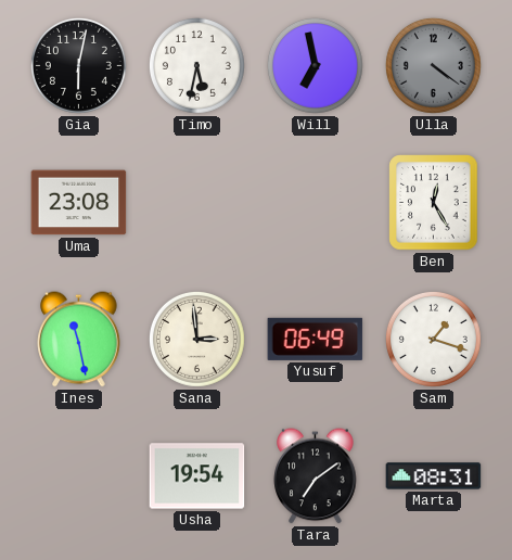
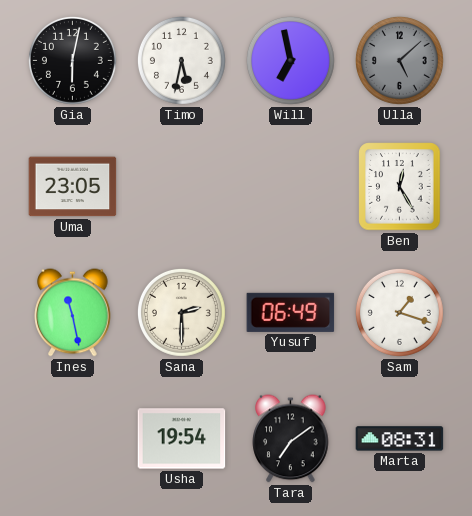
Ulla: 4:21 -> 5:08
Uma: 23:08 -> 23:05
Sana: 2:59 -> 2:30
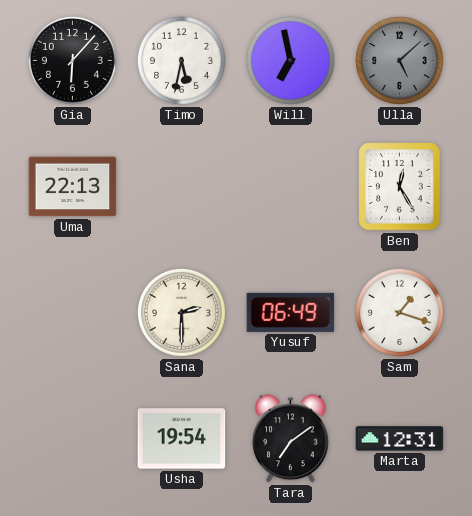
Gia: 6:02 -> 6:07
Uma: 23:05 -> 22:13
Ines: 11:28 -> none
Marta: 08:31 -> 12:31
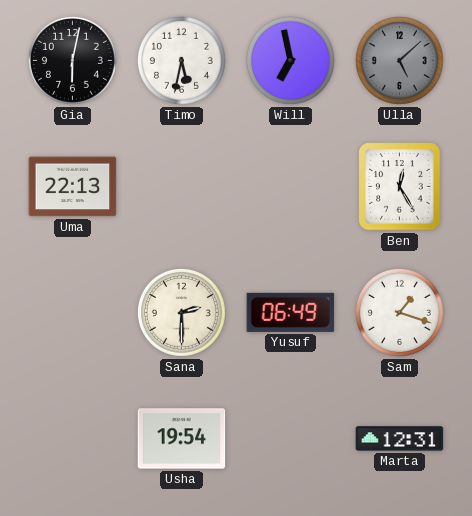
Gia: 6:07 -> 6:02
Tara: 7:09 -> none
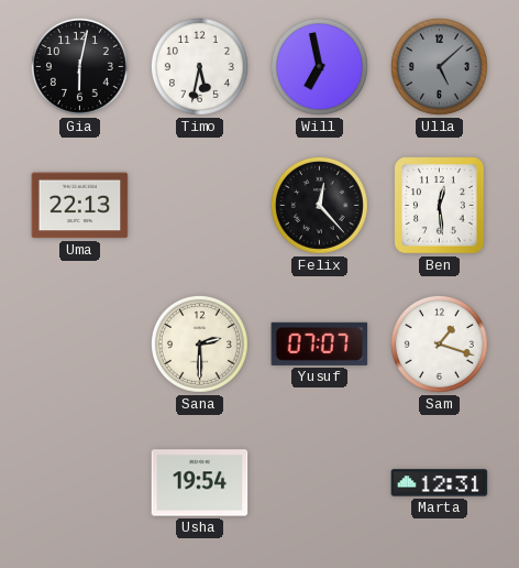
Felix: none -> 12:23
Ben: 12:25 -> 12:29
Yusuf: 06:49 -> 07:07
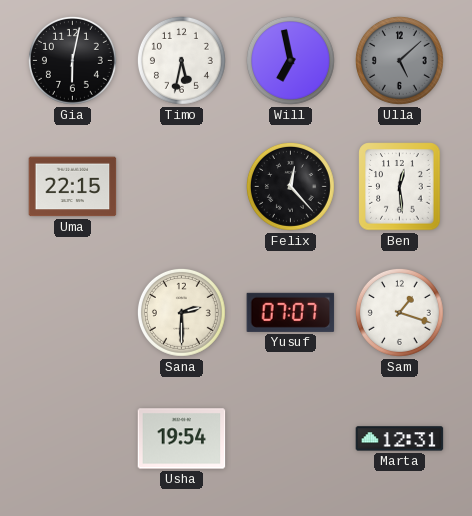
Uma: 22:13 -> 22:15
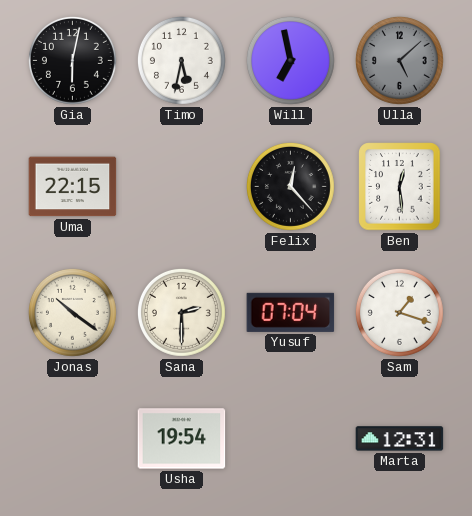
Jonas: none -> 10:21
Yusuf: 07:07 -> 07:04
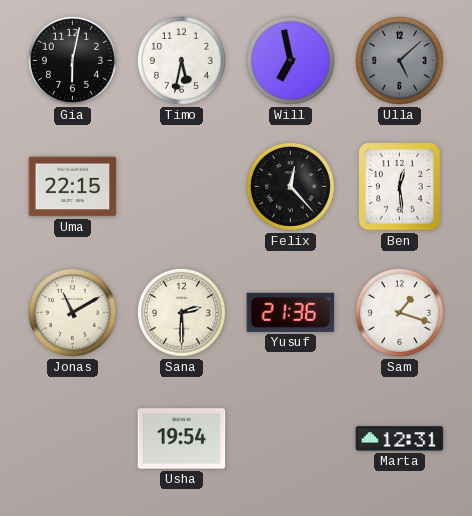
Jonas: 10:21 -> 11:10
Yusuf: 07:04 -> 21:36
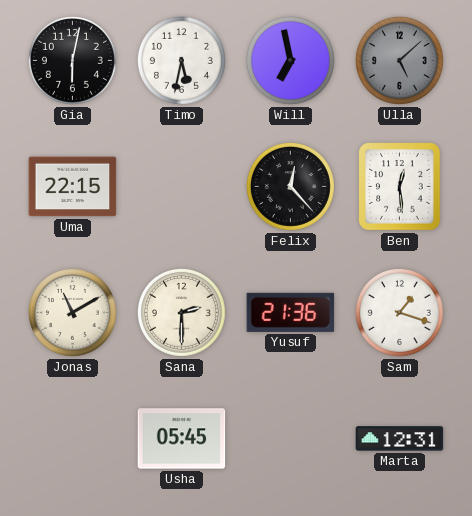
Usha: 19:54 -> 05:45
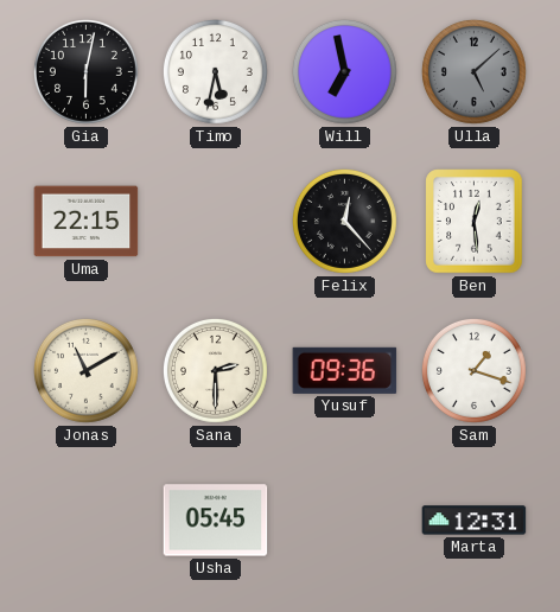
Yusuf: 21:36 -> 09:36
